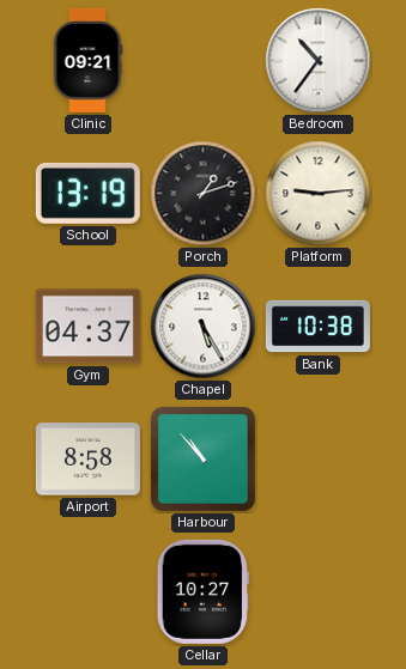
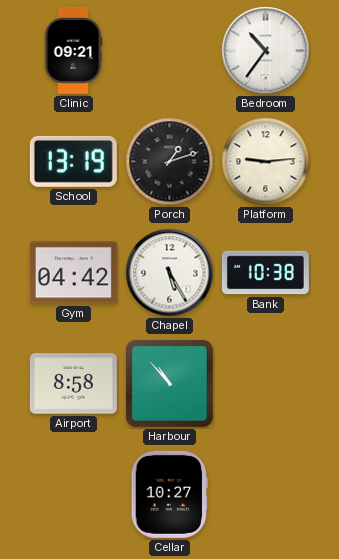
Gym: 04:37 -> 04:42
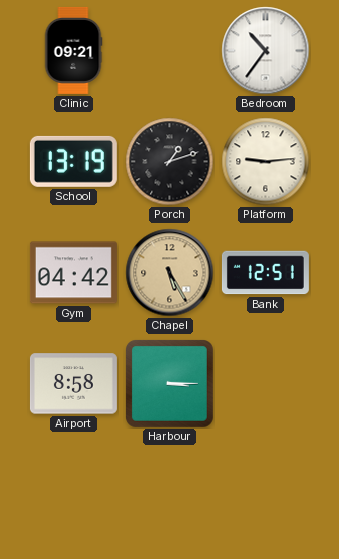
Chapel dial: white -> champagne
Bank: 10:38 -> 12:51
Harbour: 10:53 -> 3:15
Cellar: 10:27 -> none
